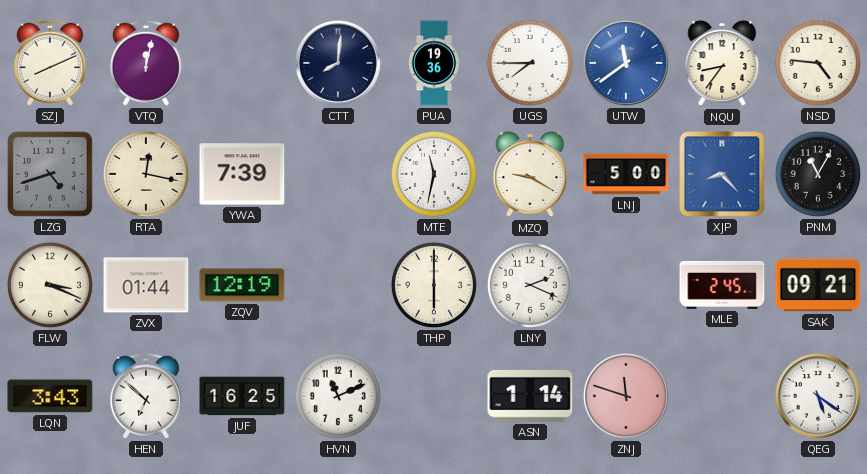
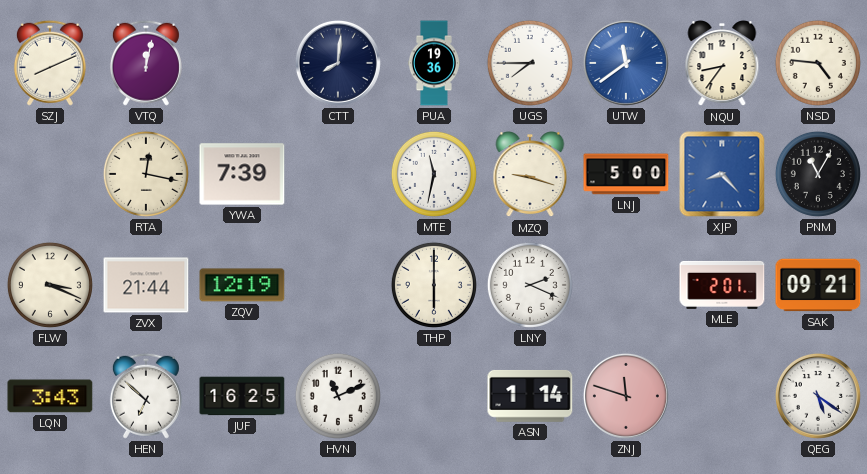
LZG: 4:42 -> none
MZQ: 9:20 -> 9:18
ZVX: 01:44 -> 21:44
MLE: 2:45 -> 2:01
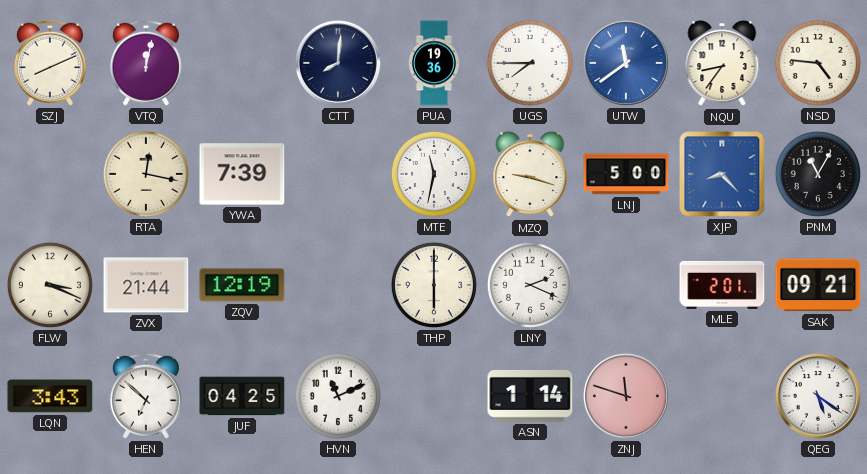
JUF: 16:25 -> 04:25
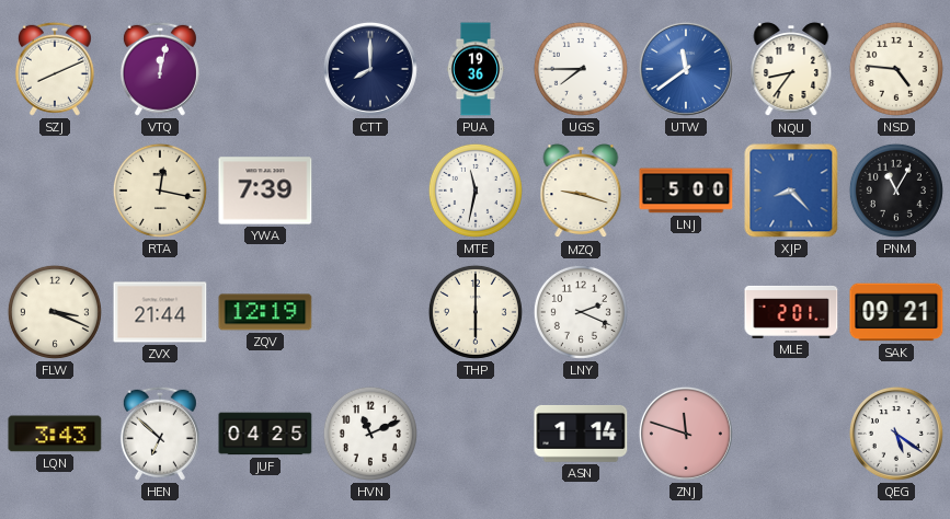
CTT: 8:01 -> 8:00
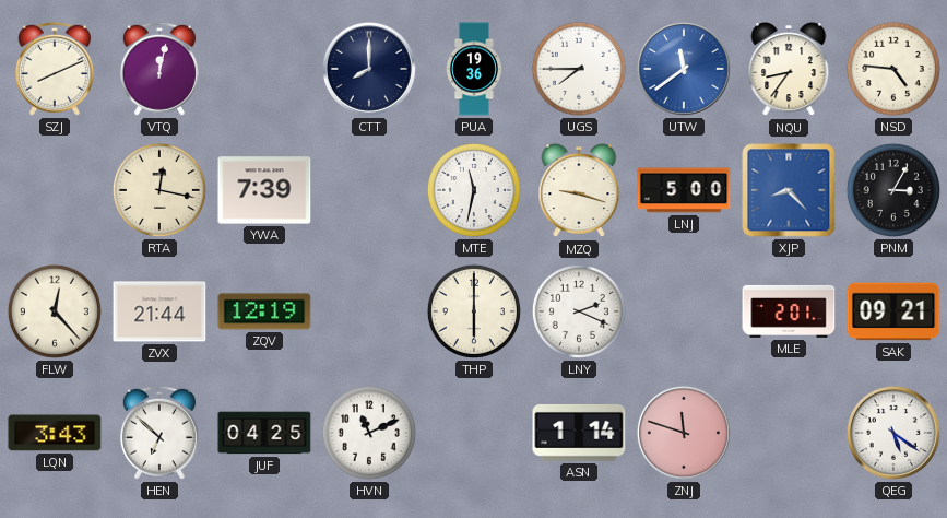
PNM: 11:05 -> 3:05
FLW: 3:19 -> 12:23
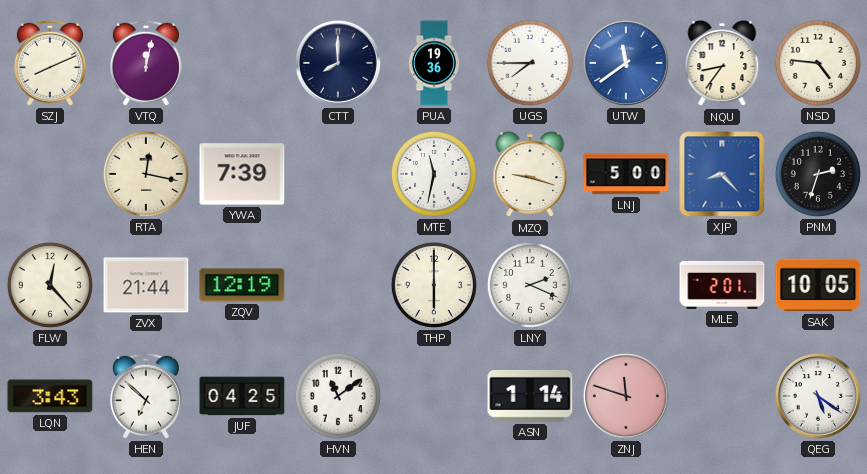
PNM: 3:05 -> 2:33
SAK: 09:21 -> 10:05
HVN: 11:11 -> 11:09
